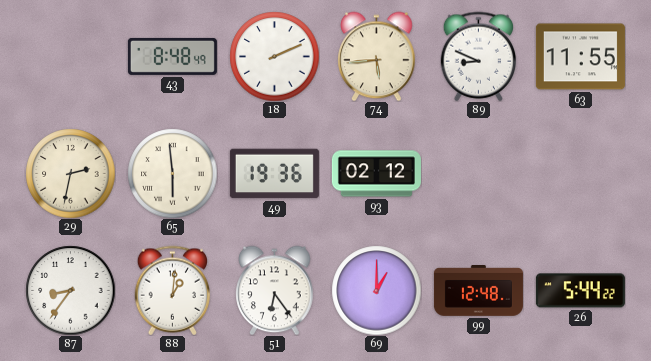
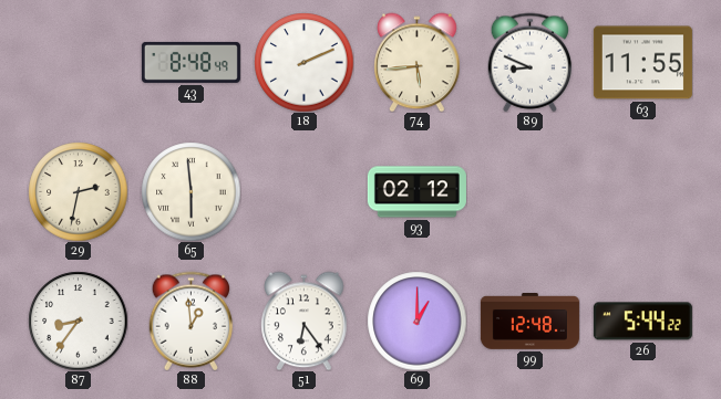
49: 19:36 -> none
88: 1:01 -> 12:59
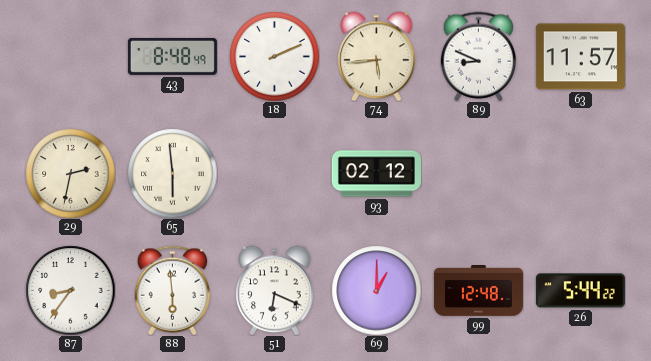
63: 11:55 -> 11:57
88: 12:59 -> 5:59
51: 6:24 -> 6:19
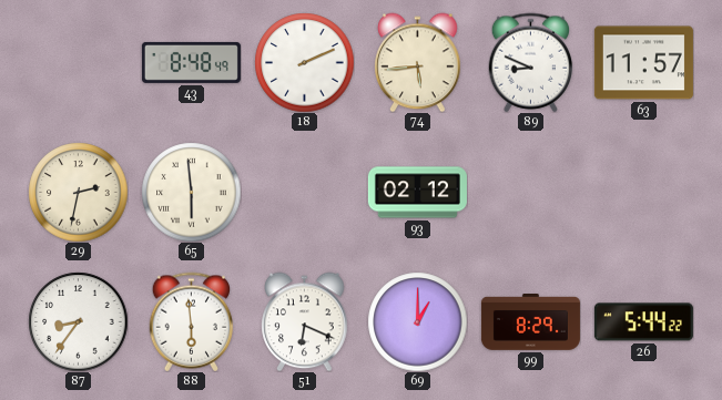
99: 12:48 -> 8:29
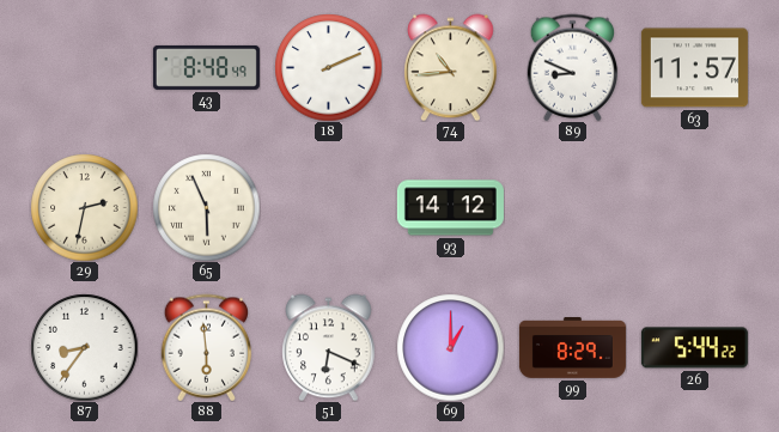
74: 5:44 -> 10:44
65: 5:59 -> 5:56
93: 02:12 -> 14:12
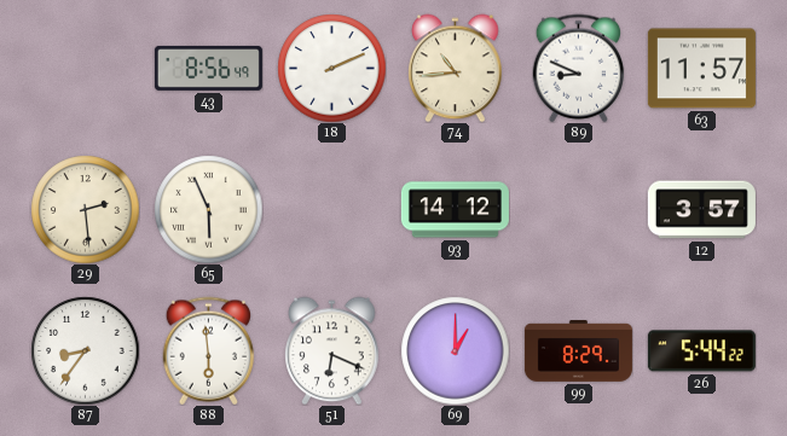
43: 8:48 -> 8:56
29: 2:32 -> 2:29
12: none -> 3:57
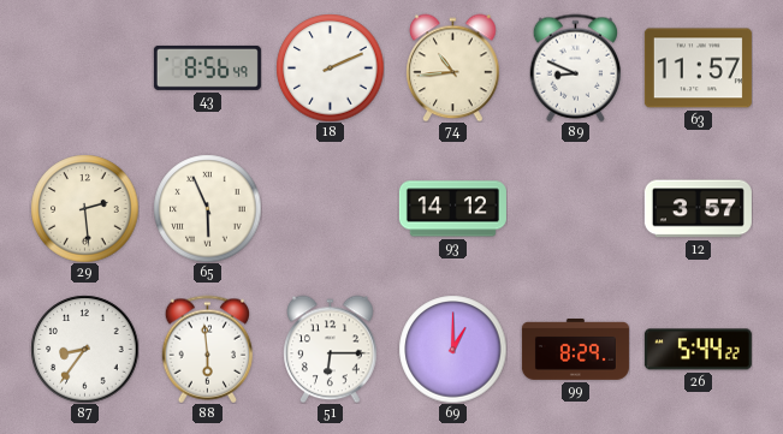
51: 6:19 -> 6:15
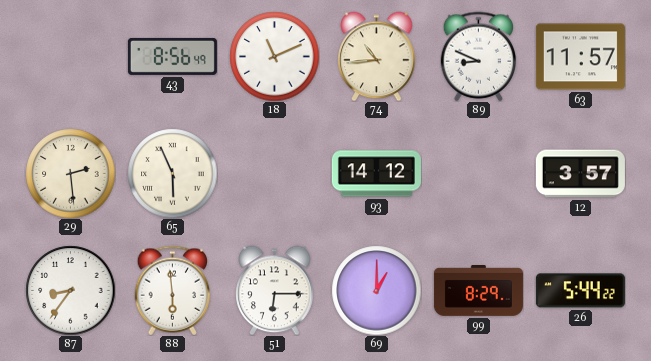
18: 2:11 -> 11:11
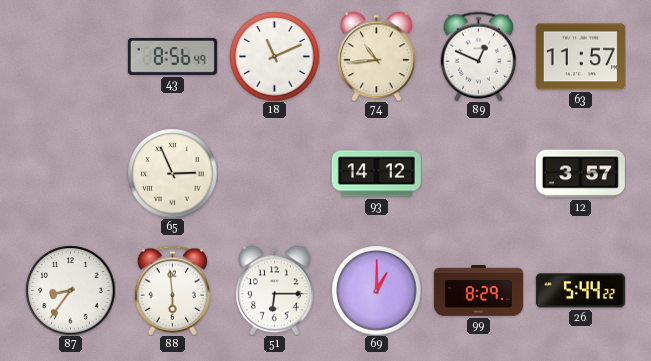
89: 8:49 -> 12:49
29: 2:29 -> none
65: 5:56 -> 2:56
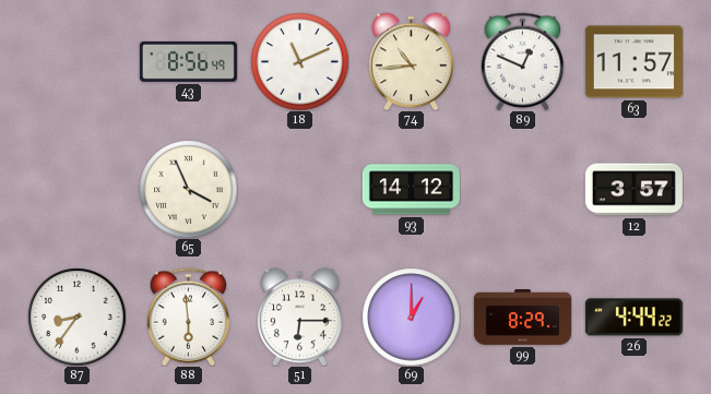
65: 2:56 -> 3:56
26: 5:44 -> 4:44
